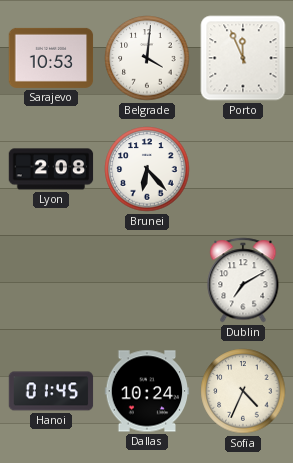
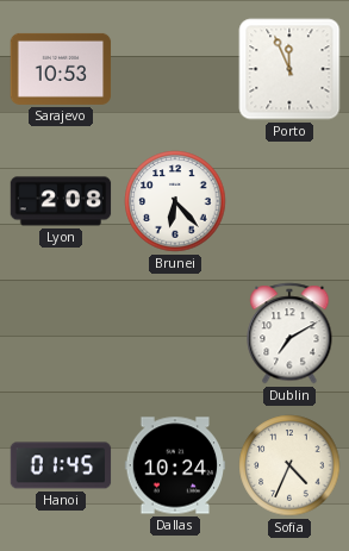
Belgrade: 4:01 -> none
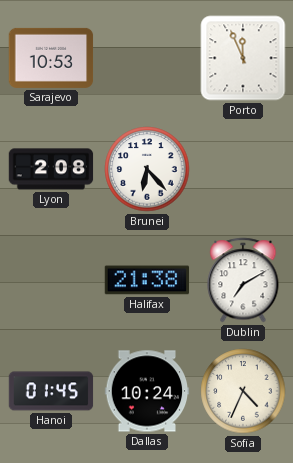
Halifax: none -> 21:38
